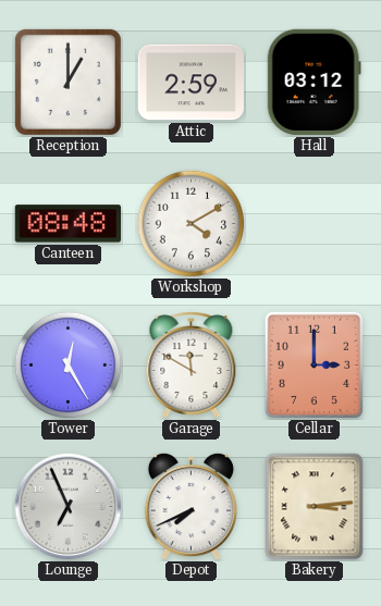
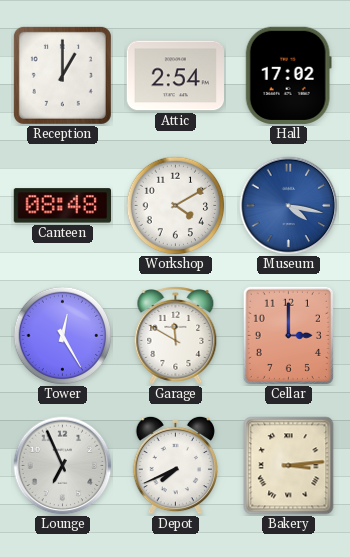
Attic: 2:59 -> 2:54
Hall: 03:12 -> 17:02
Museum: none -> 4:17
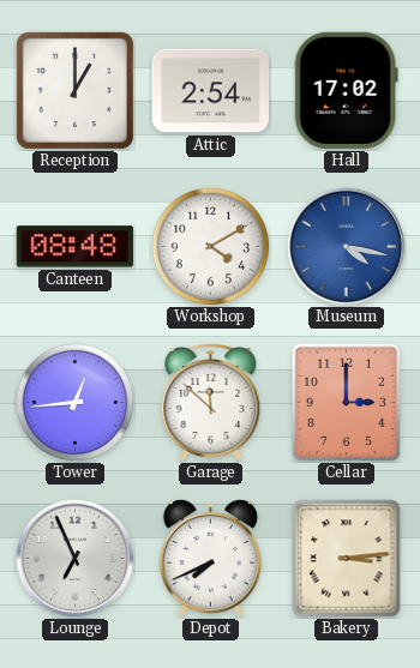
Tower: 12:25 -> 12:44
Garage: 11:50 -> 11:52
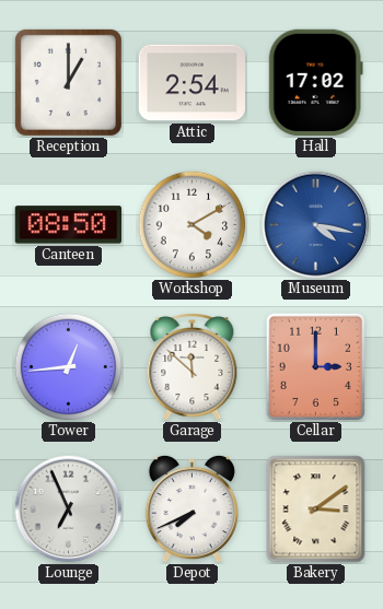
Canteen: 08:48 -> 08:50
Bakery: 3:14 -> 3:09
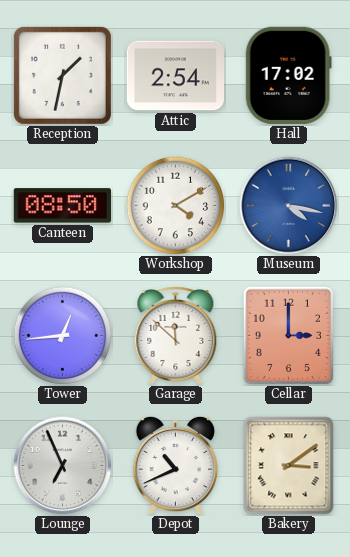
Reception: 1:00 -> 1:32
Depot: 7:41 -> 10:41
